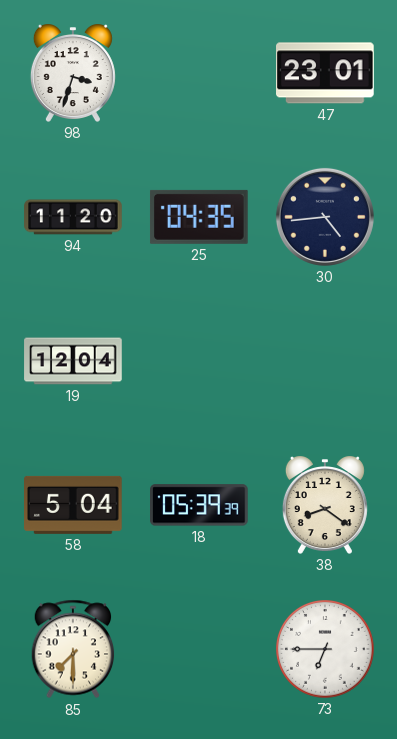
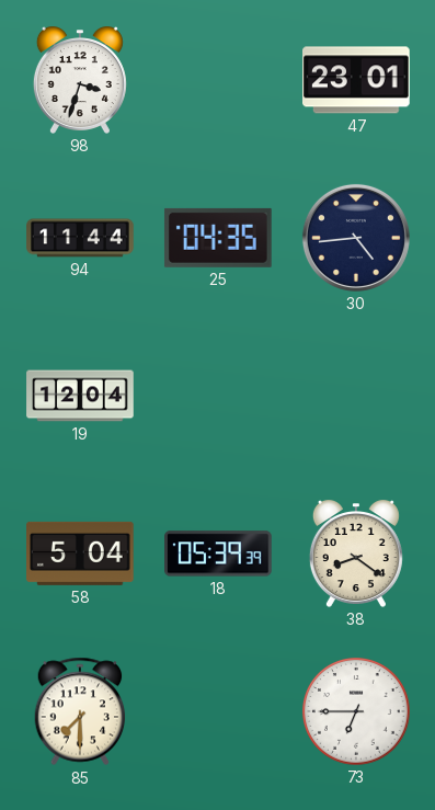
94: 11:20 -> 11:44
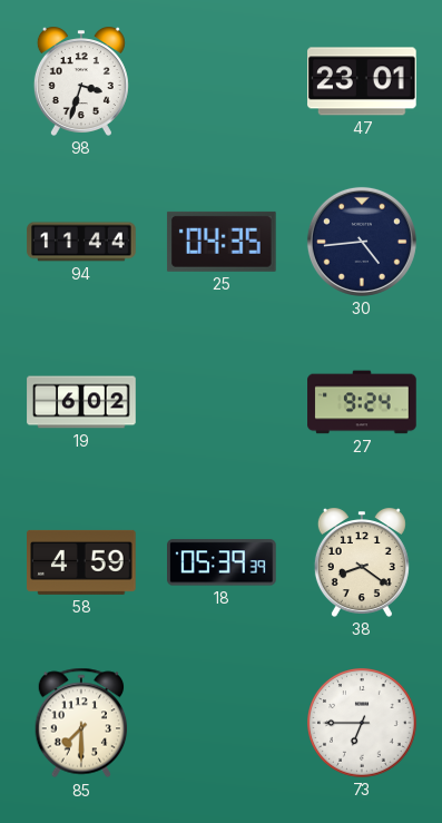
19: 12:04 -> 6:02
27: none -> 9:24
58: 5:04 -> 4:59
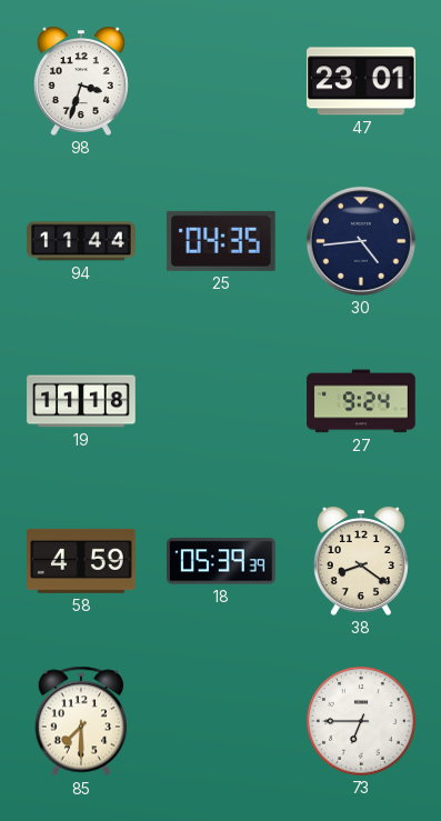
19: 6:02 -> 11:18
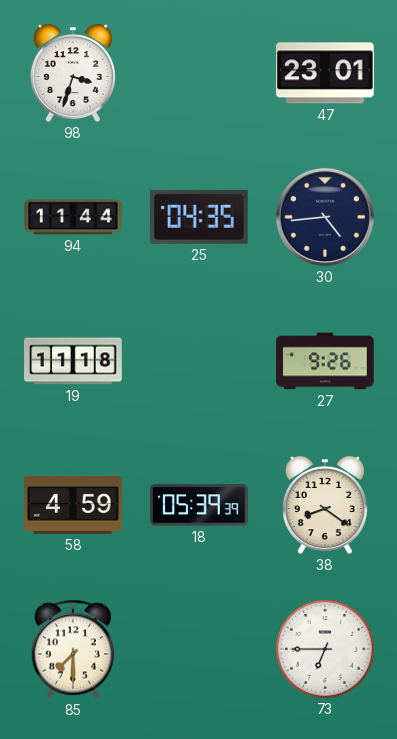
27: 9:24 -> 9:26
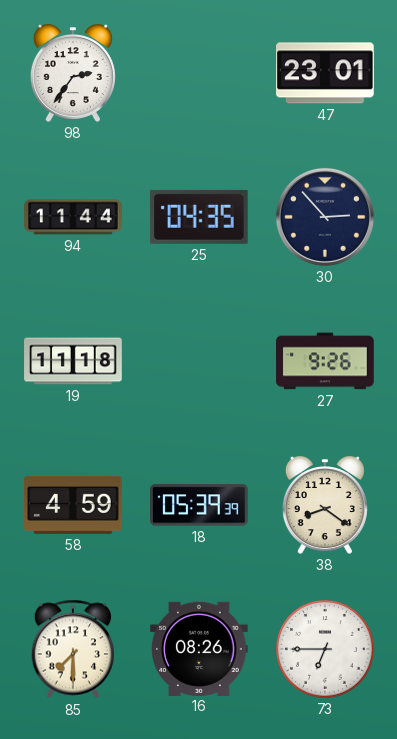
98: 3:33 -> 2:36
30: 4:44 -> 2:53
16: none -> 08:26
